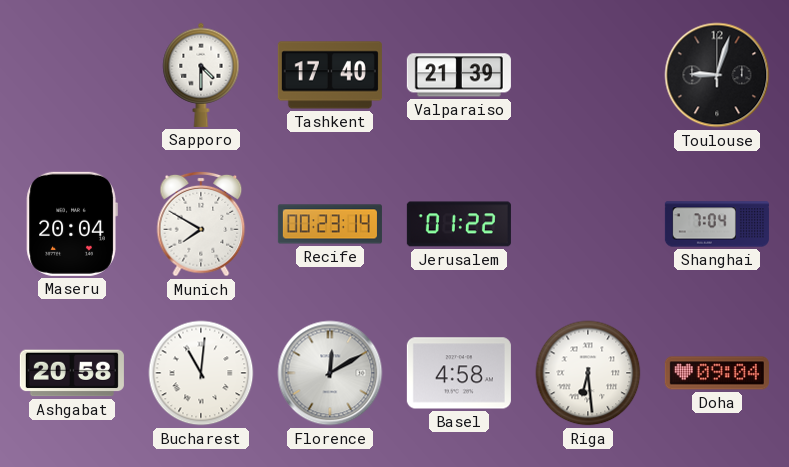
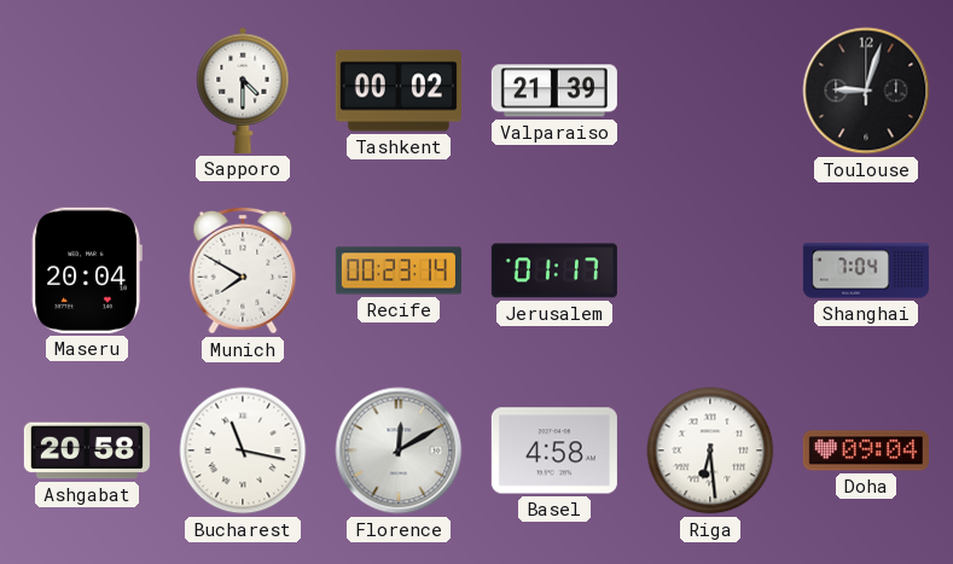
Tashkent: 17:40 -> 00:02
Jerusalem: 01:22 -> 01:17
Bucharest: 11:01 -> 11:17
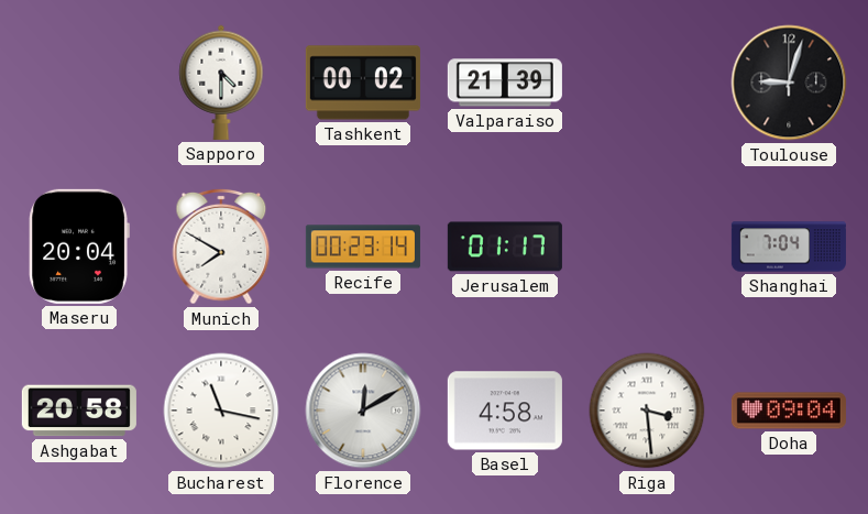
Riga: 6:29 -> 3:29
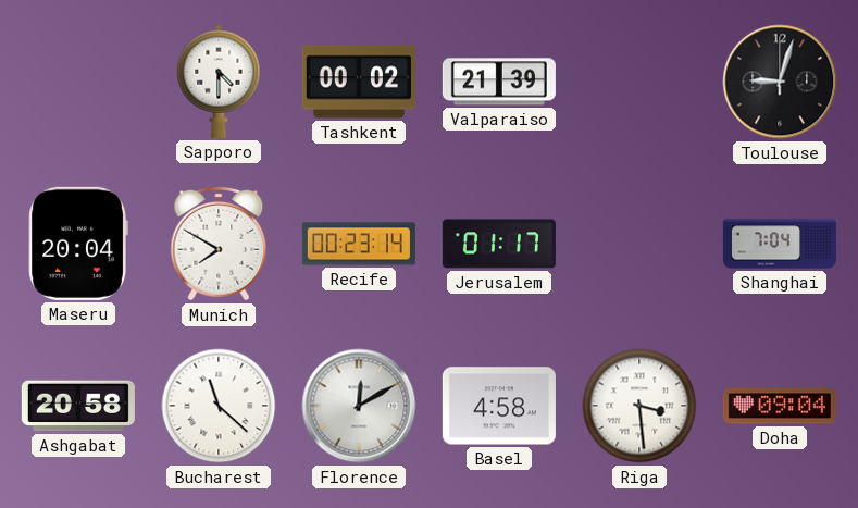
Bucharest: 11:17 -> 11:22
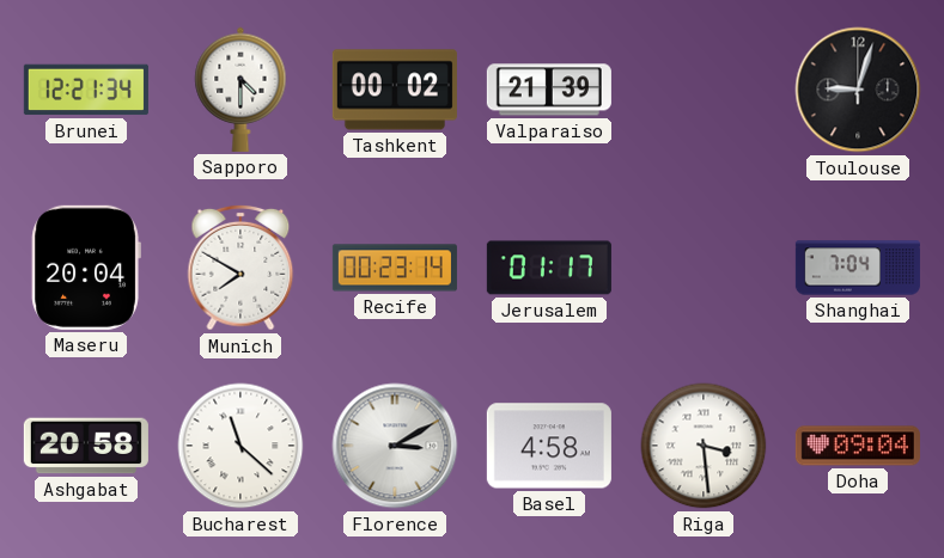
Brunei: none -> 12:21
Florence: 12:10 -> 3:10
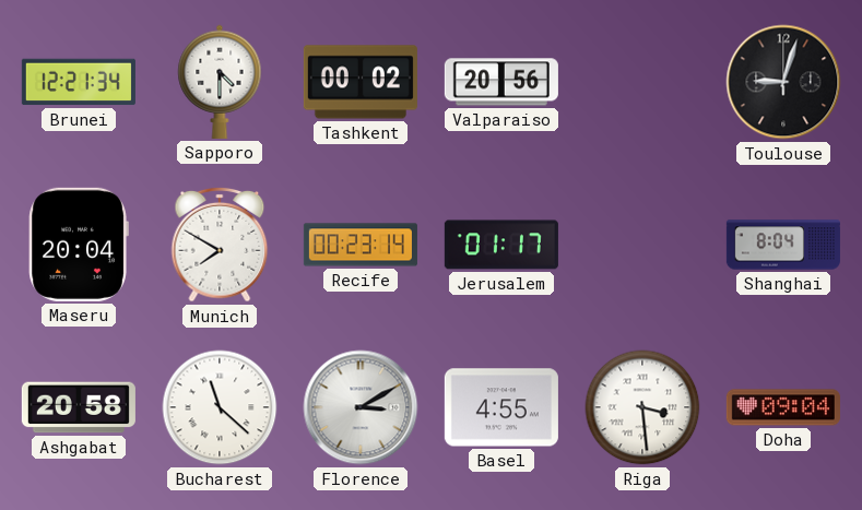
Valparaiso: 21:39 -> 20:56
Shanghai: 7:04 -> 8:04
Basel: 4:58 -> 4:55
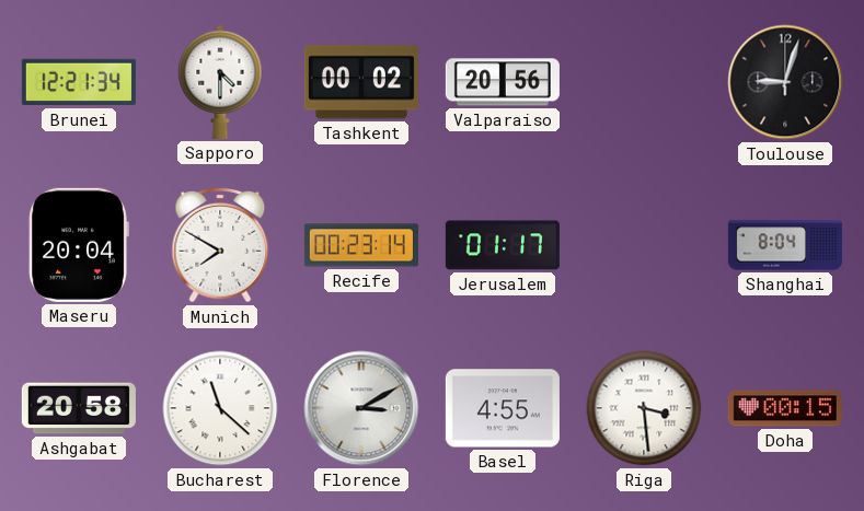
Doha: 09:04 -> 00:15
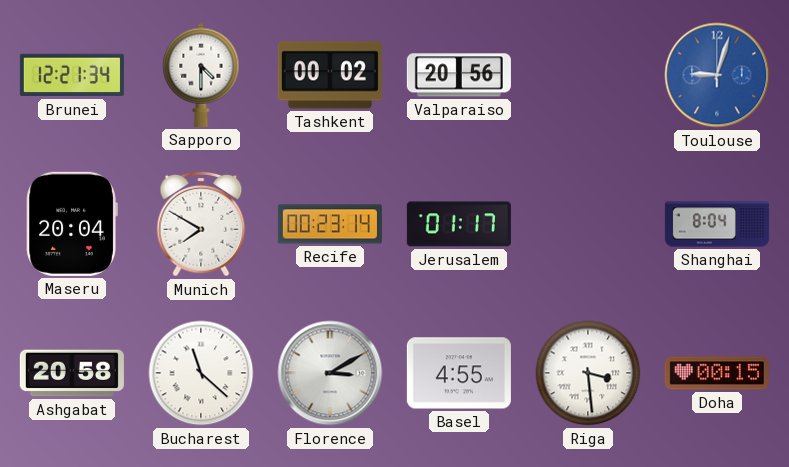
Toulouse dial: black -> blue
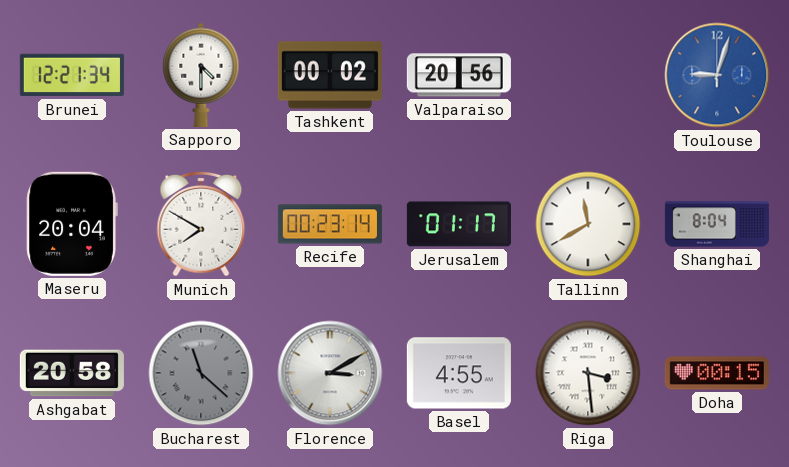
Tallinn: none -> 11:40
Bucharest dial: white -> grey
